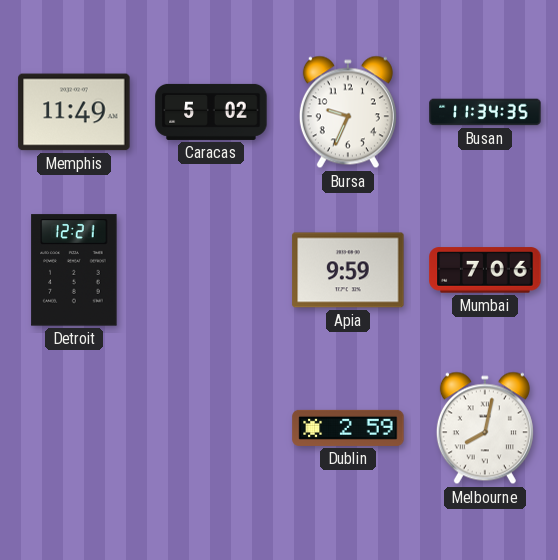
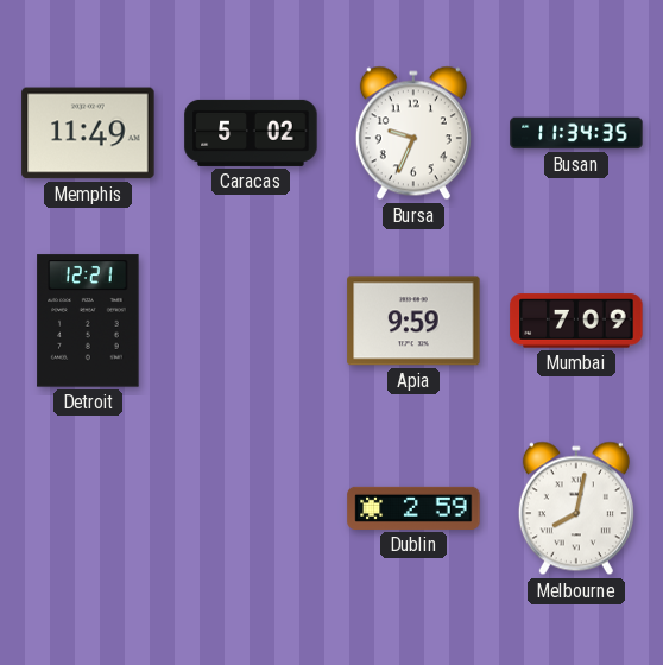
Mumbai: 7:06 -> 7:09
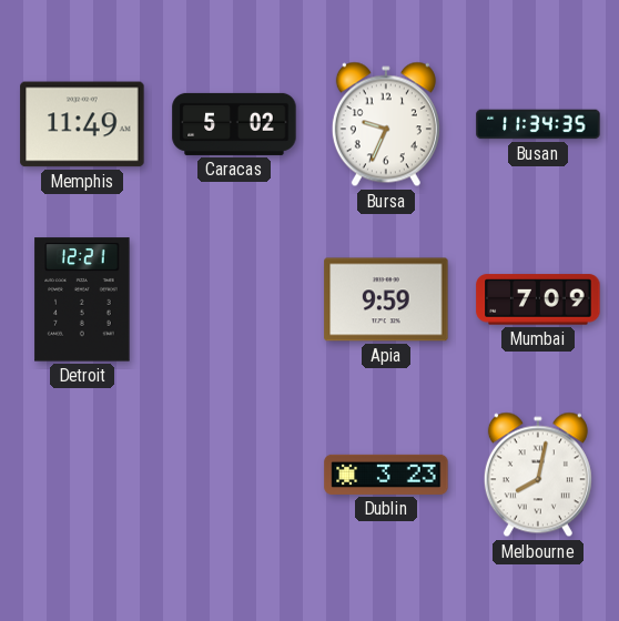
Dublin: 2:59 -> 3:23
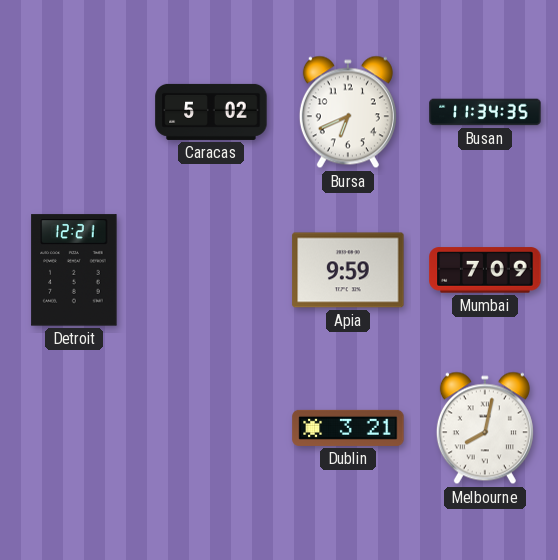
Memphis: 11:49 -> none
Bursa: 9:34 -> 6:41
Dublin: 3:23 -> 3:21
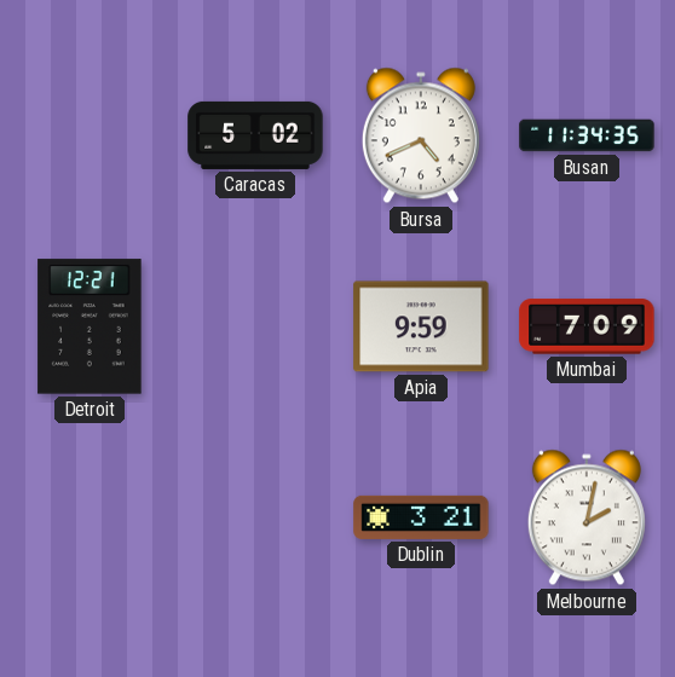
Bursa: 6:41 -> 4:41
Melbourne: 8:02 -> 2:02
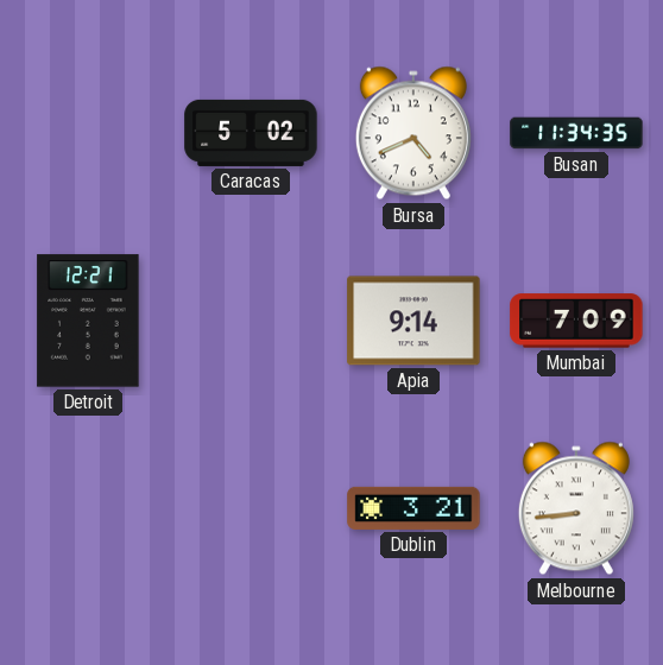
Apia: 9:59 -> 9:14
Melbourne: 2:02 -> 8:44
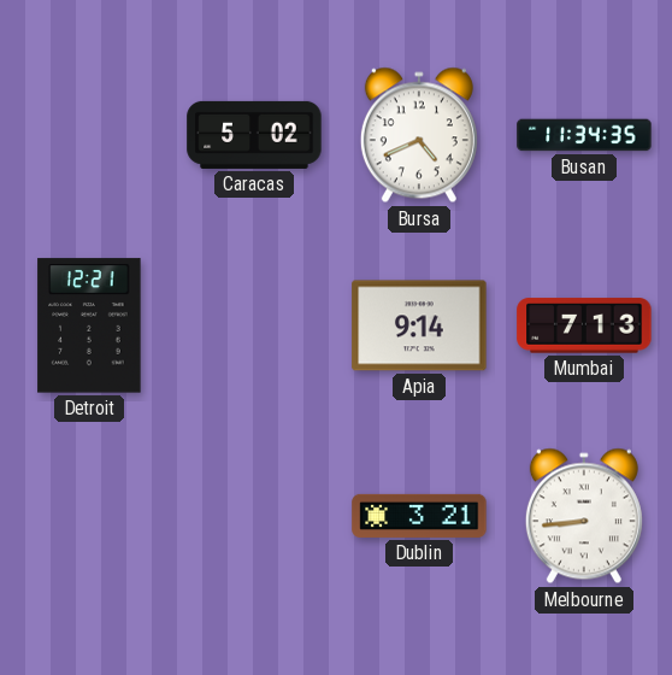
Mumbai: 7:09 -> 7:13
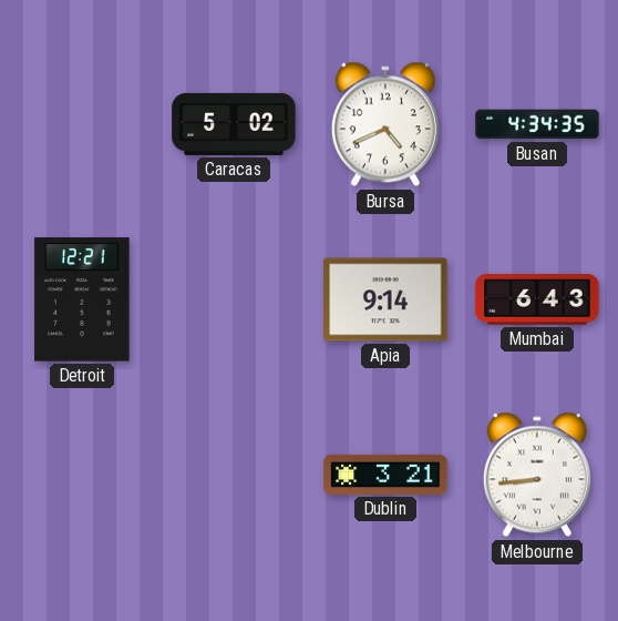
Busan: 11:34 -> 4:34
Mumbai: 7:13 -> 6:43
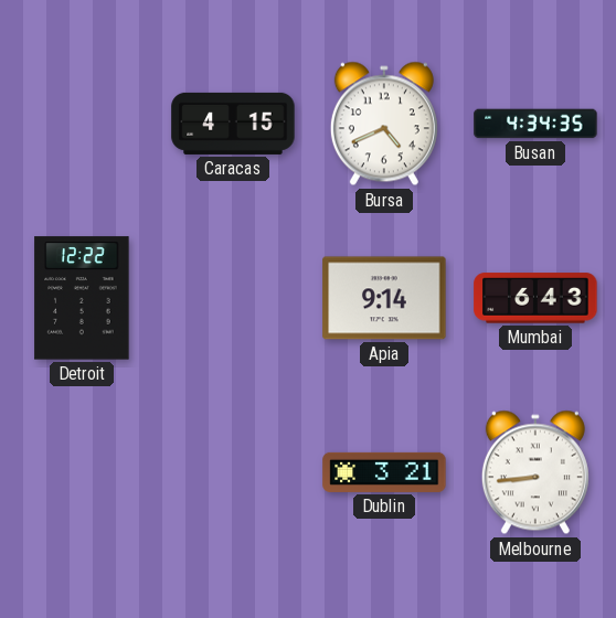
Caracas: 5:02 -> 4:15
Detroit: 12:21 -> 12:22
